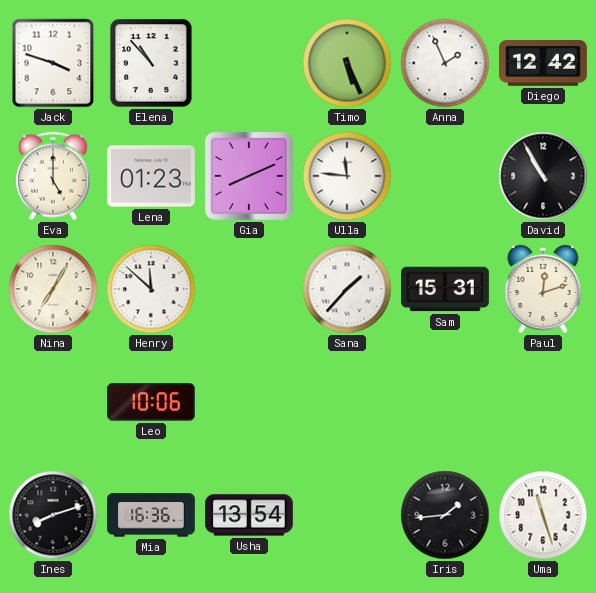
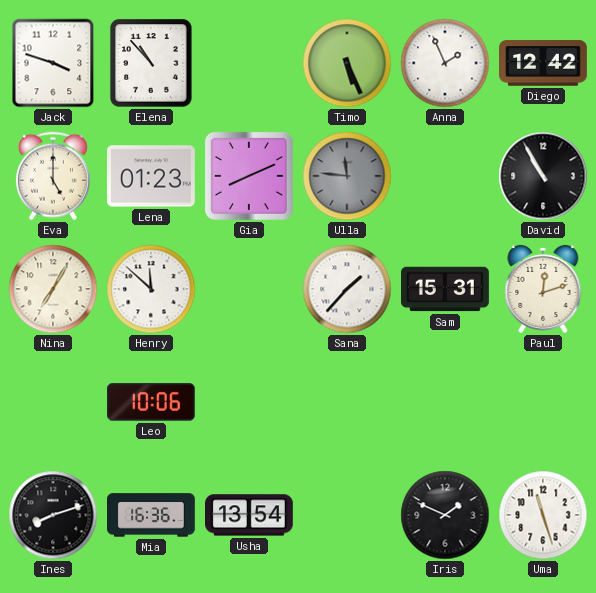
Ulla dial: white -> grey
Iris: 1:44 -> 1:49
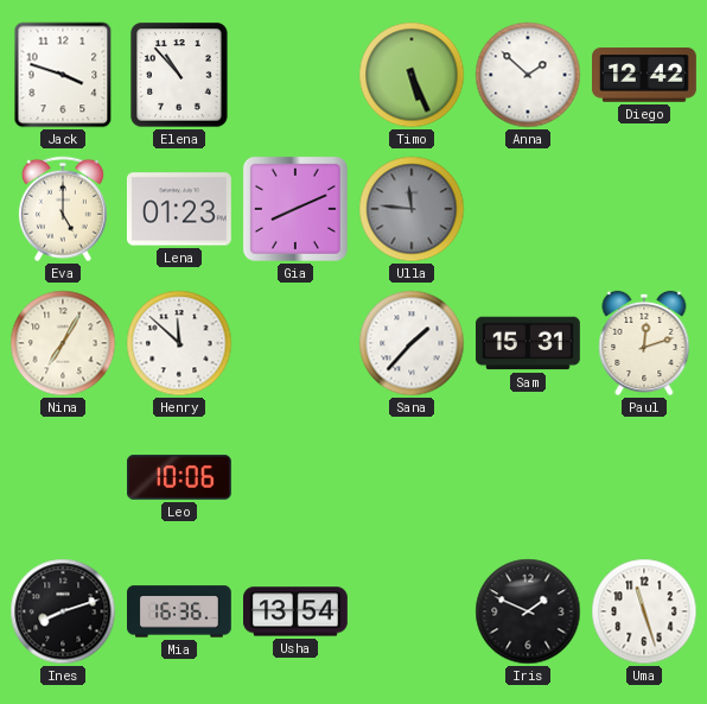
Anna: 1:56 -> 1:52
David: 10:55 -> none
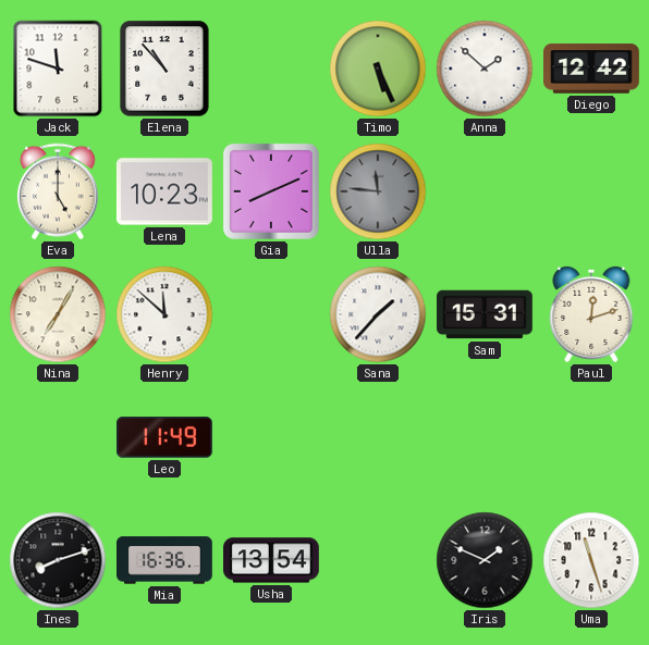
Jack: 3:48 -> 11:48
Lena: 01:23 -> 10:23
Leo: 10:06 -> 11:49
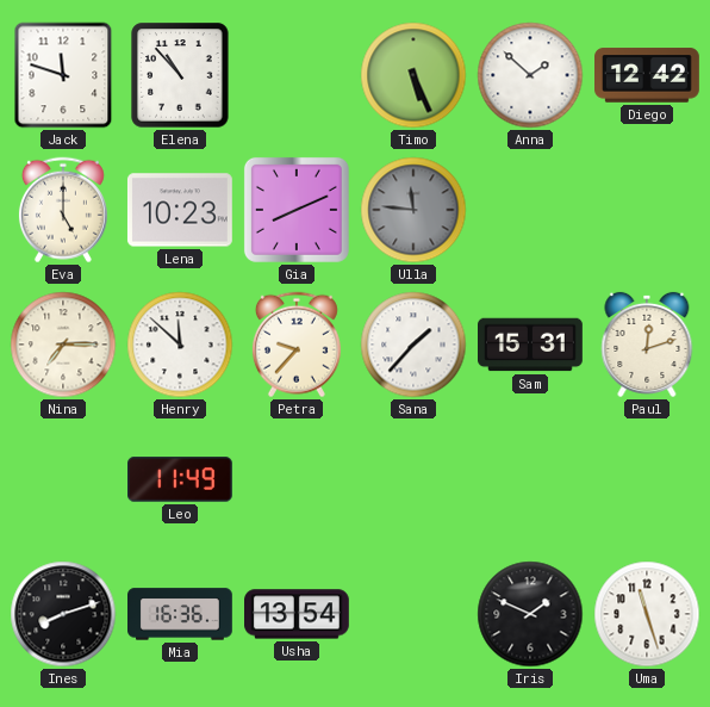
Nina: 7:05 -> 7:15
Petra: none -> 9:37
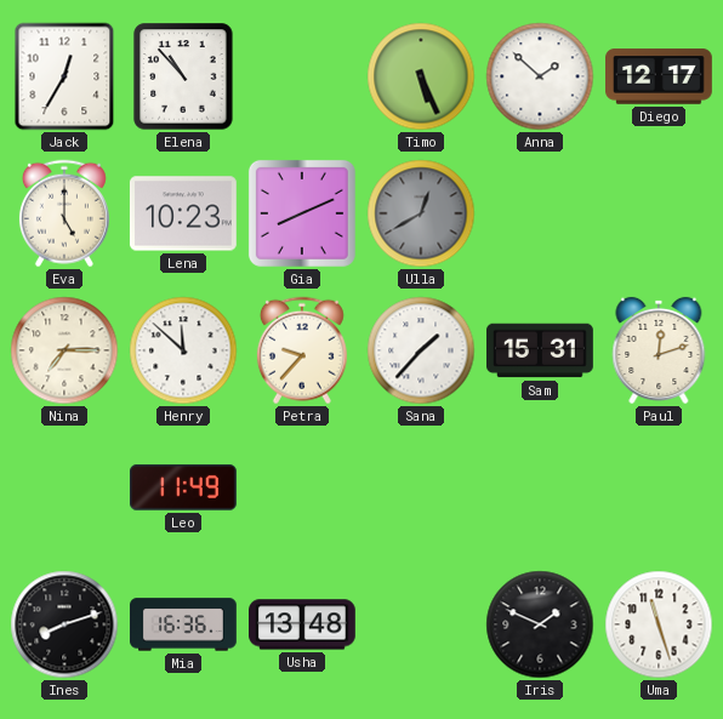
Jack: 11:48 -> 12:35
Diego: 12:42 -> 12:17
Ulla: 11:46 -> 12:40
Usha: 13:54 -> 13:48
